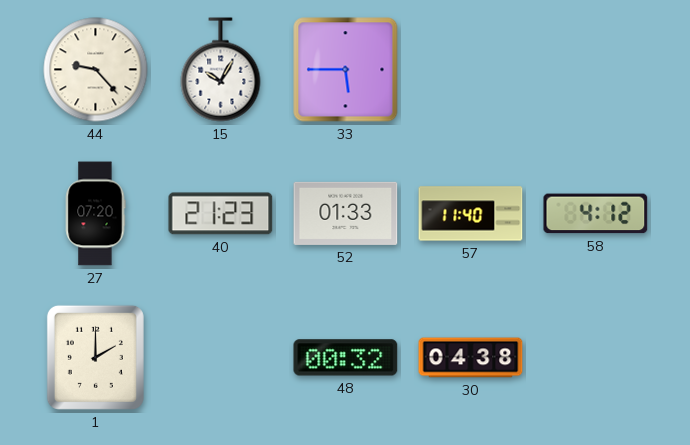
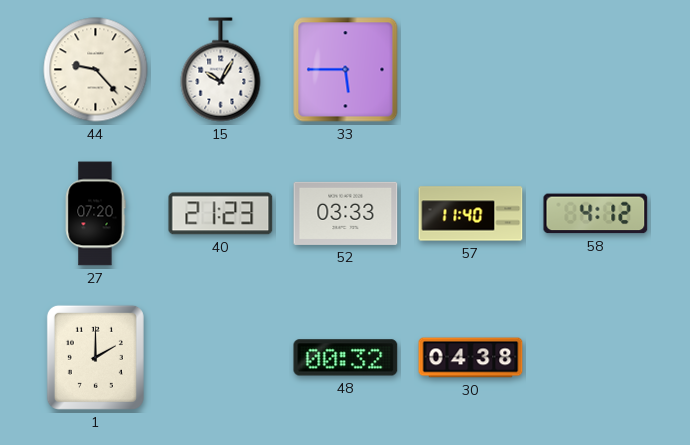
52: 01:33 -> 03:33
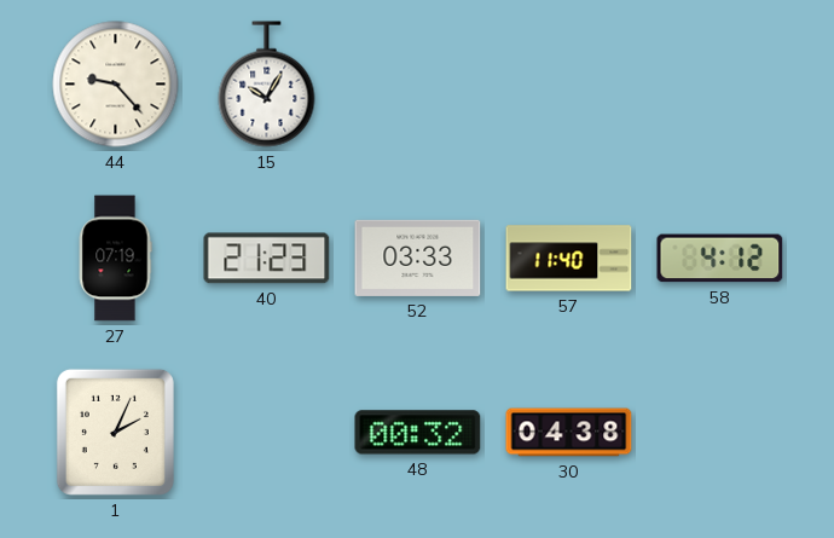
33: 5:45 -> none
27: 07:20 -> 07:19
1: 2:00 -> 2:04
